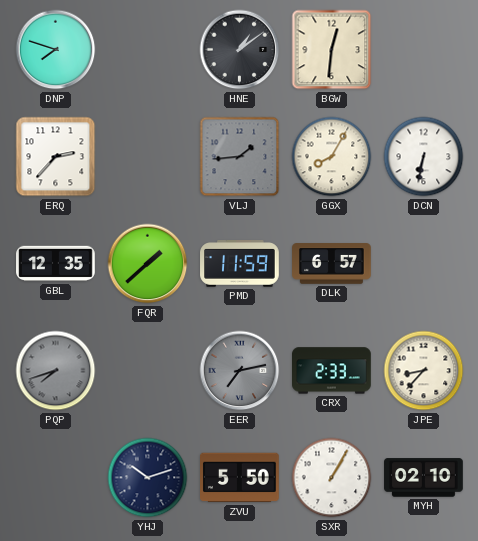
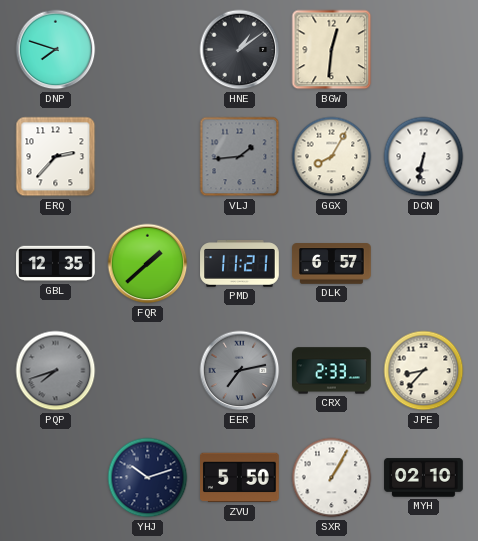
PMD: 11:59 -> 11:21
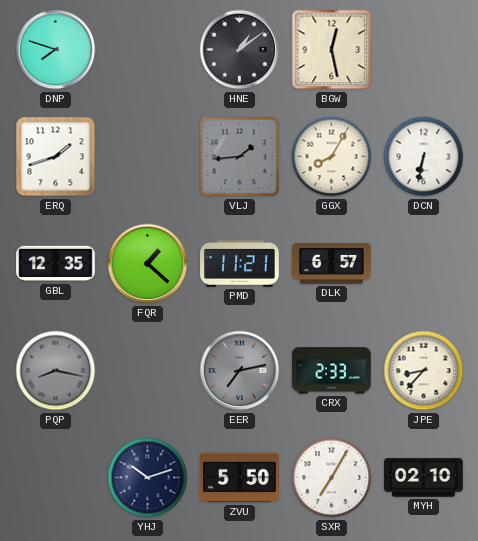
BGW: 12:31 -> 12:28
ERQ: 2:37 -> 1:42
FQR: 1:38 -> 1:22
PQP: 7:42 -> 8:17
SXR: 1:05 -> 7:05
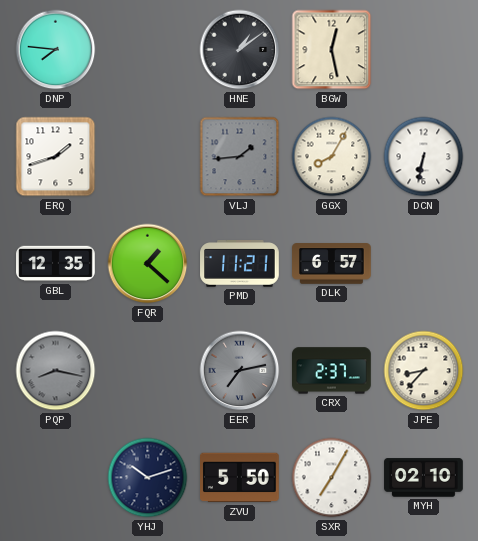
DNP: 7:48 -> 7:46
CRX: 2:33 -> 2:37
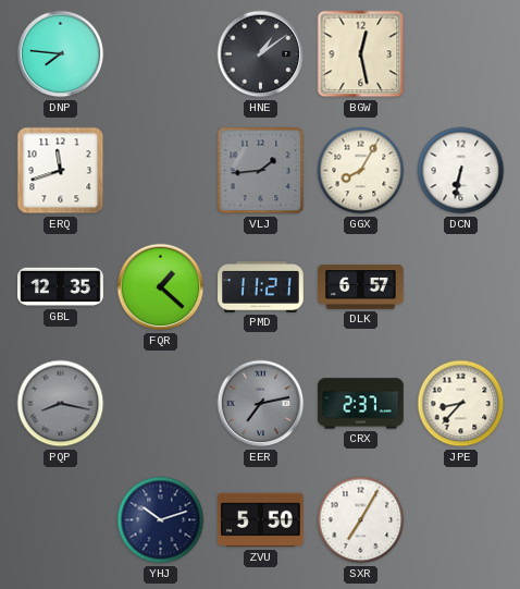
ERQ: 1:42 -> 11:42
MYH: 02:10 -> none
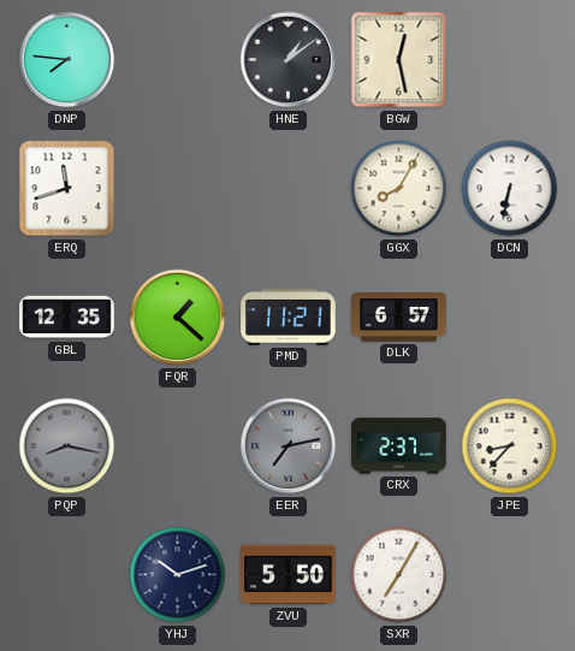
VLJ: 1:44 -> none
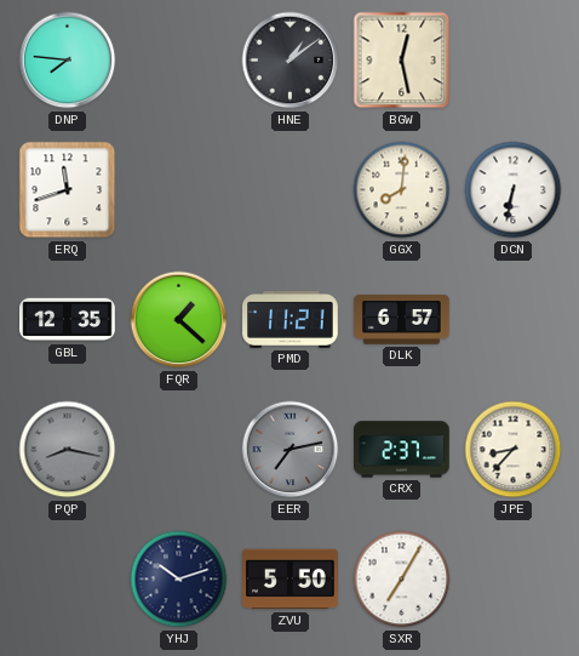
GGX: 8:05 -> 8:01
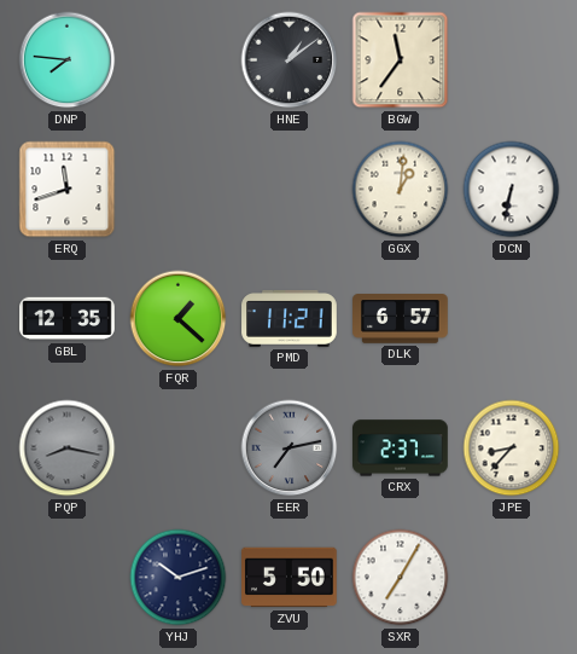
BGW: 12:28 -> 11:36
GGX: 8:01 -> 1:01
